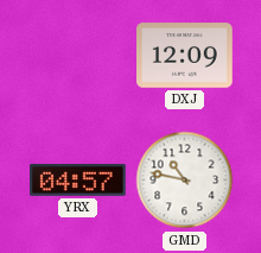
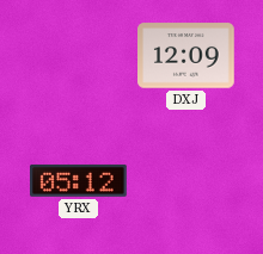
YRX: 04:57 -> 05:12
GMD: 10:47 -> none
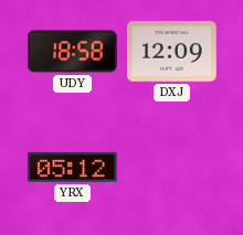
UDY: none -> 18:58
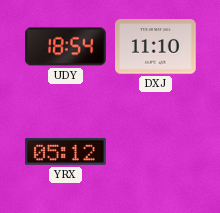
UDY: 18:58 -> 18:54
DXJ: 12:09 -> 11:10
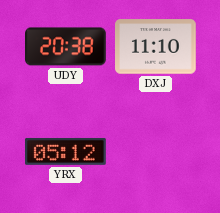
UDY: 18:54 -> 20:38
